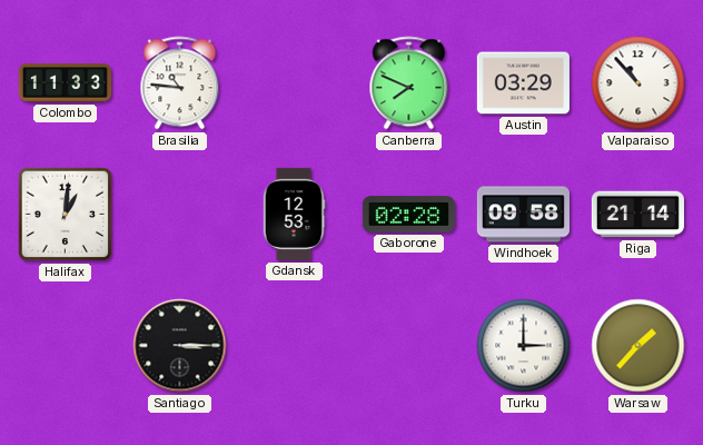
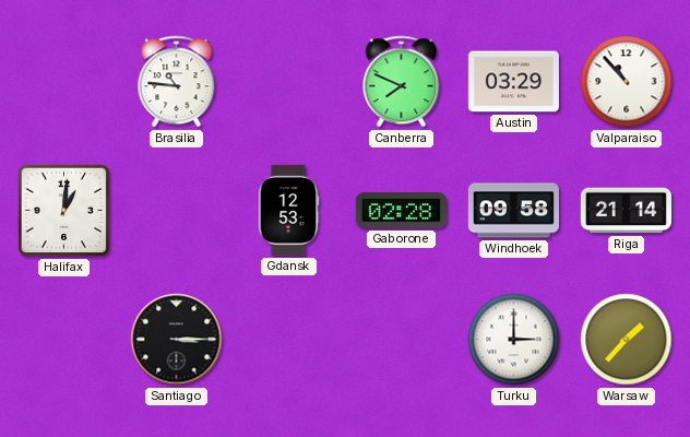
Colombo: 11:33 -> none
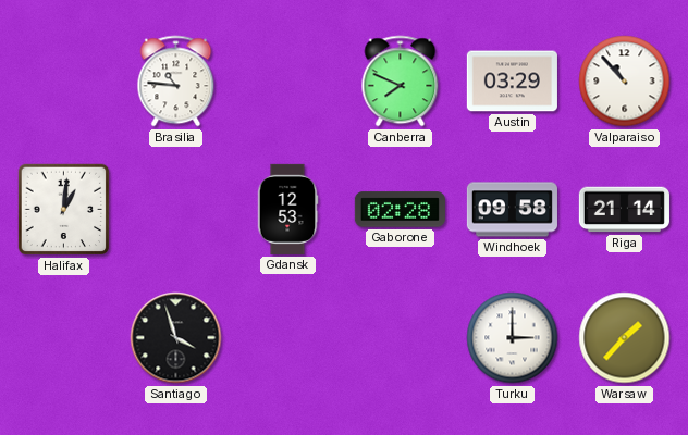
Santiago: 3:15 -> 3:57
